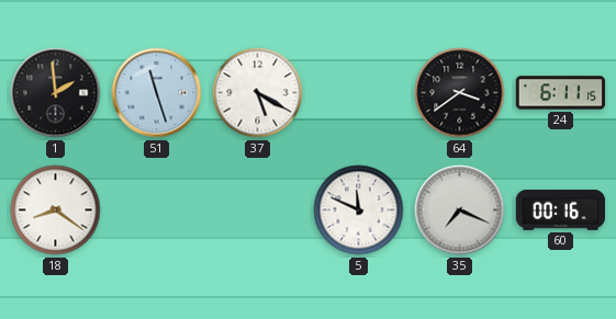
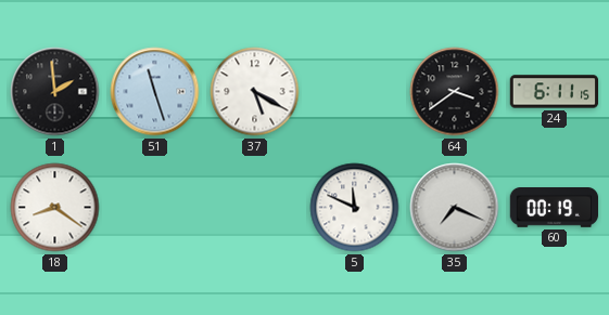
60: 00:16 -> 00:19
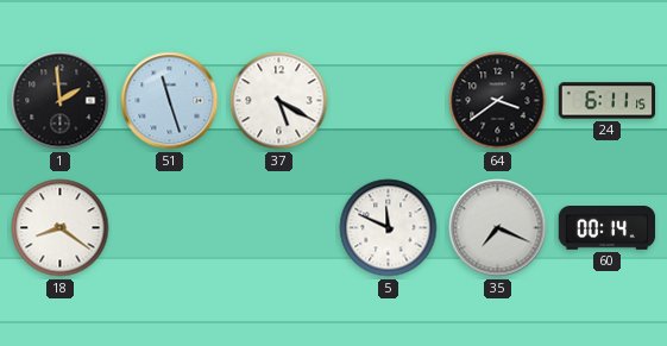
60: 00:19 -> 00:14
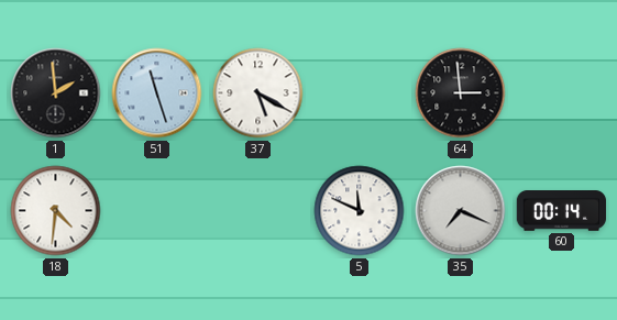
64: 3:39 -> 2:59
24: 6:11 -> none
18: 8:21 -> 4:31
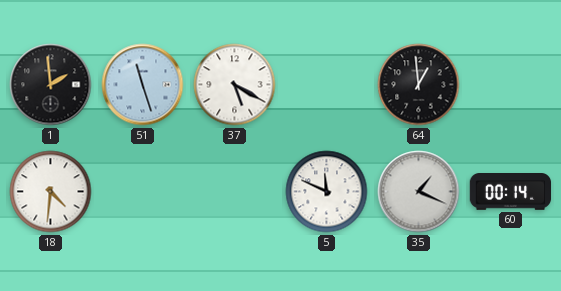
64: 2:59 -> 12:59
35: 7:19 -> 1:19
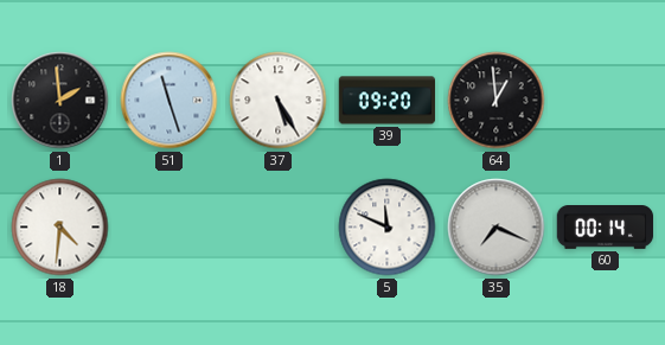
37: 5:20 -> 5:25
39: none -> 09:20
35: 1:19 -> 7:19
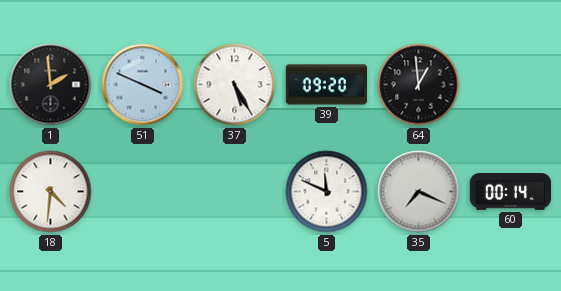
51: 11:27 -> 3:49
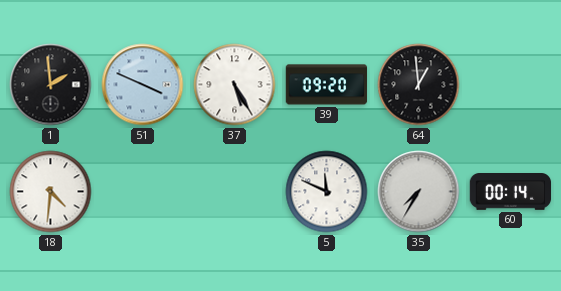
35: 7:19 -> 7:35
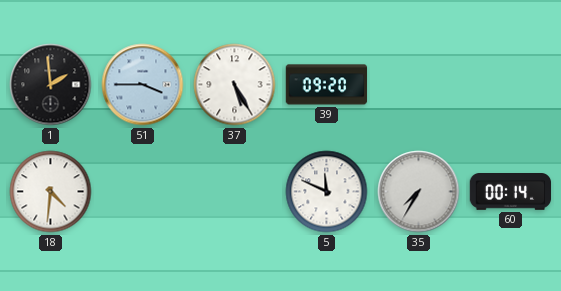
51: 3:49 -> 3:45
64: 12:59 -> none
